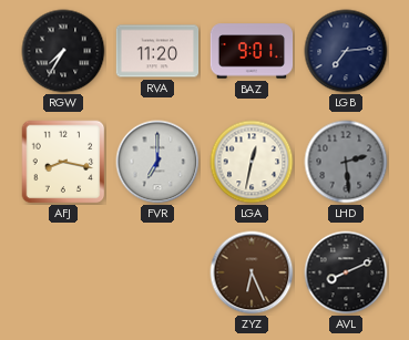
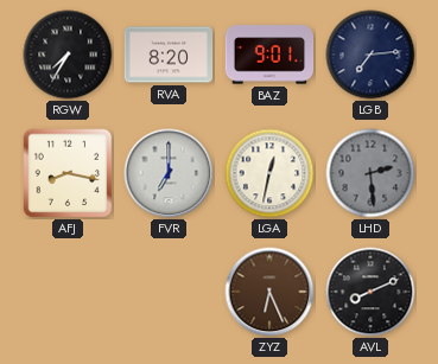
RVA: 11:20 -> 8:20
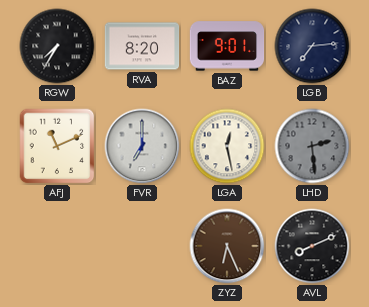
AFJ: 8:17 -> 11:11
LGA: 12:32 -> 12:28
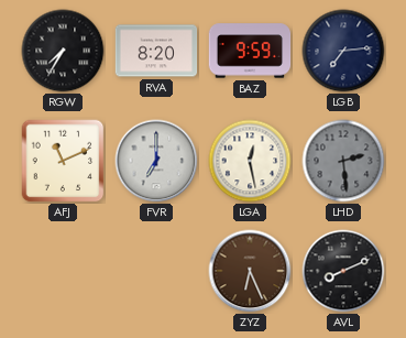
BAZ: 9:01 -> 9:59
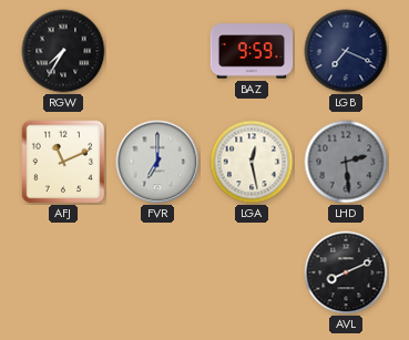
RVA: 8:20 -> none
LGB: 7:14 -> 7:19
ZYZ: 6:26 -> none
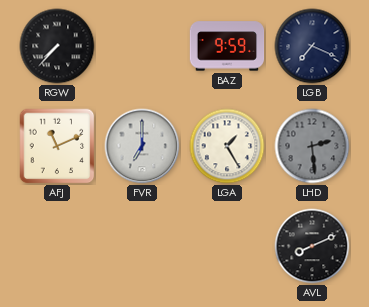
RGW: 7:35 -> 7:37
LGA: 12:28 -> 1:25
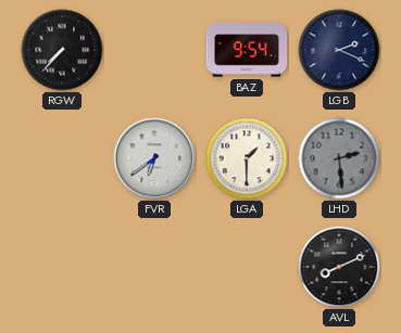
BAZ: 9:59 -> 9:54
LGB: 7:19 -> 2:19
AFJ: 11:11 -> none
FVR: 7:00 -> 6:39
LGA: 1:25 -> 1:30
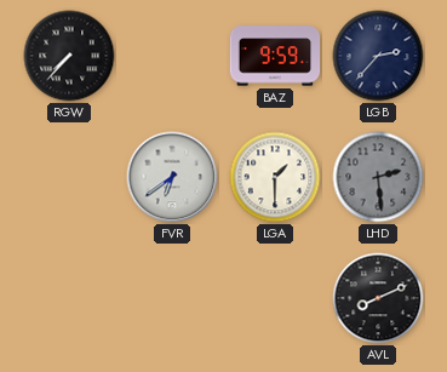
BAZ: 9:54 -> 9:59
LGB: 2:19 -> 2:37
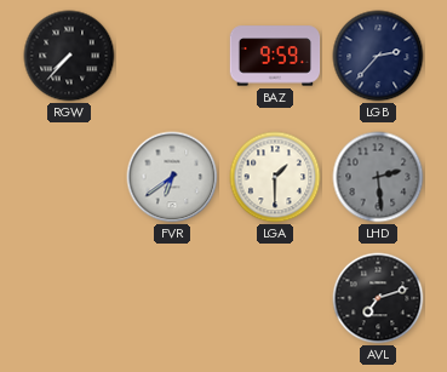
AVL: 8:11 -> 7:12
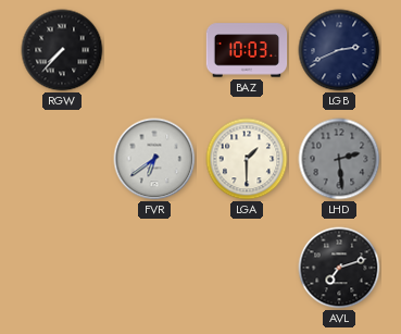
BAZ: 9:59 -> 10:03
LGB: 2:37 -> 2:41
